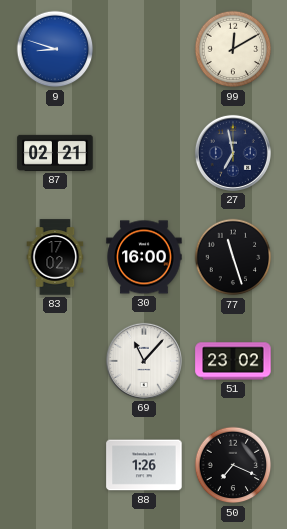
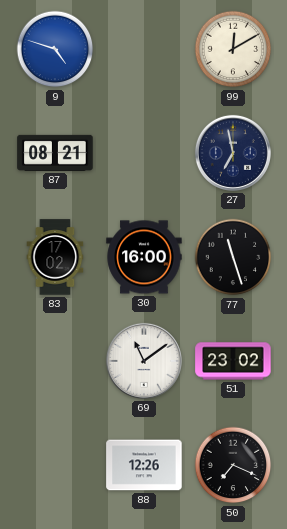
9: 8:48 -> 4:48
87: 02:21 -> 08:21
69: 11:07 -> 11:09
88: 1:26 -> 12:26
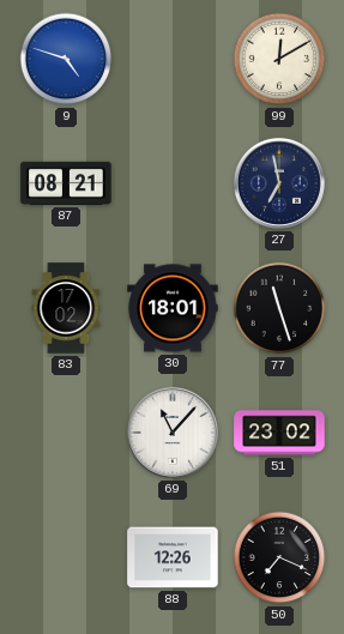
30: 16:00 -> 18:01
69: 11:09 -> 11:07
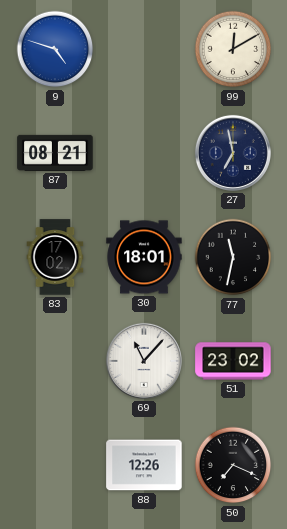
77: 11:27 -> 11:32
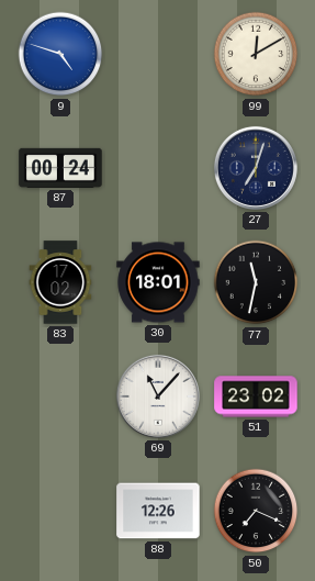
87: 08:21 -> 00:24
27: 6:58 -> 7:03
